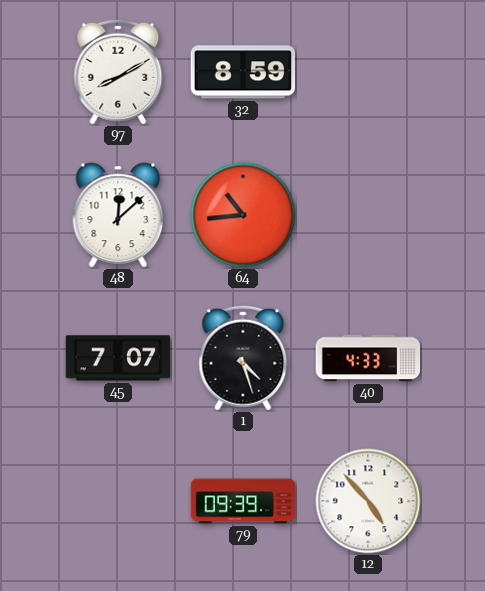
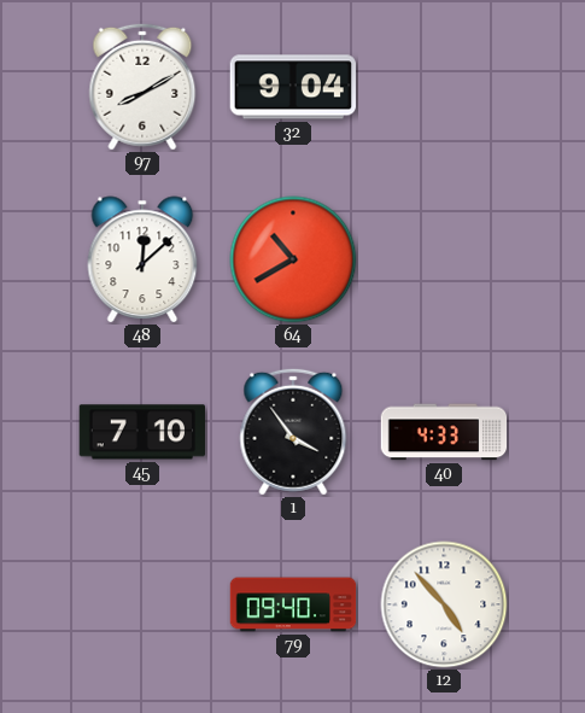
32: 8:59 -> 9:04
64: 10:44 -> 10:40
45: 7:07 -> 7:10
1: 4:27 -> 3:54
79: 09:39 -> 09:40
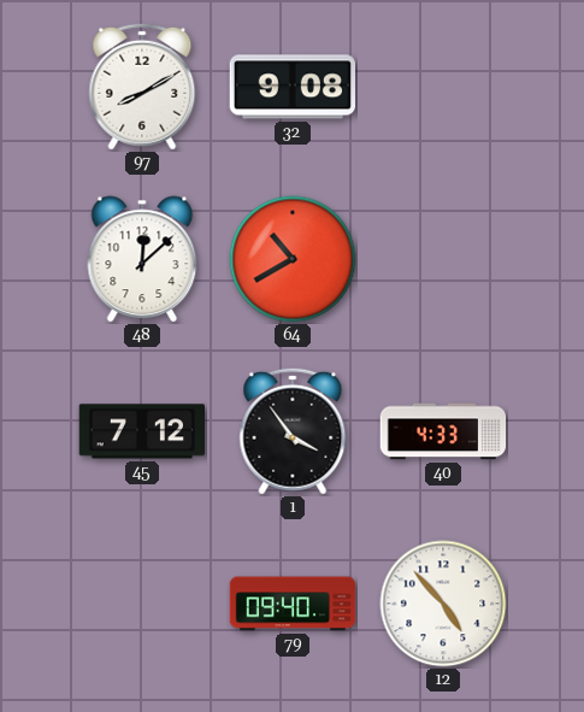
32: 9:04 -> 9:08
45: 7:10 -> 7:12
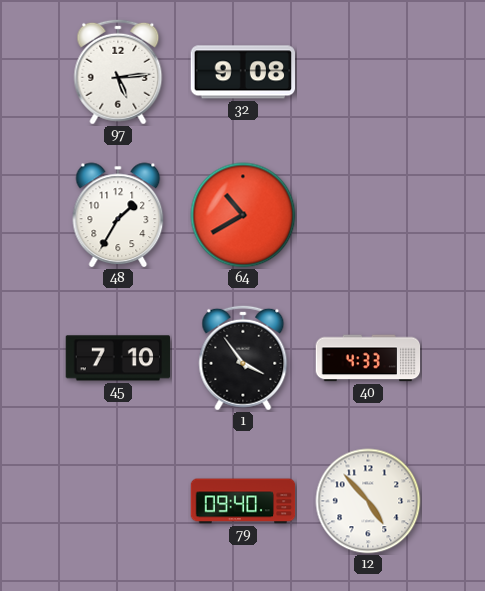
97: 8:10 -> 5:14
48: 12:08 -> 1:35
45: 7:12 -> 7:10
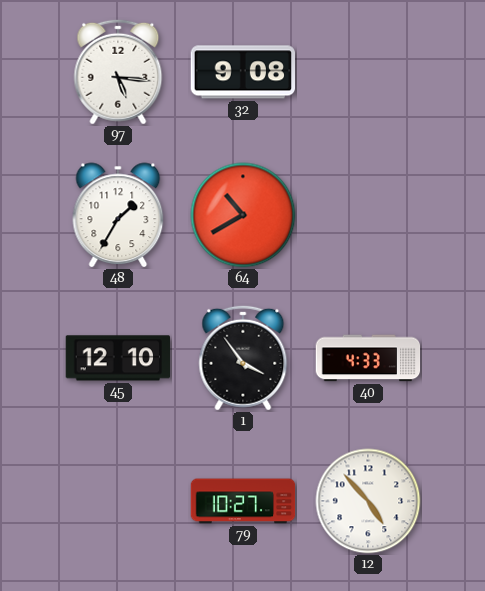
97: 5:14 -> 5:16
45: 7:10 -> 12:10
79: 09:40 -> 10:27
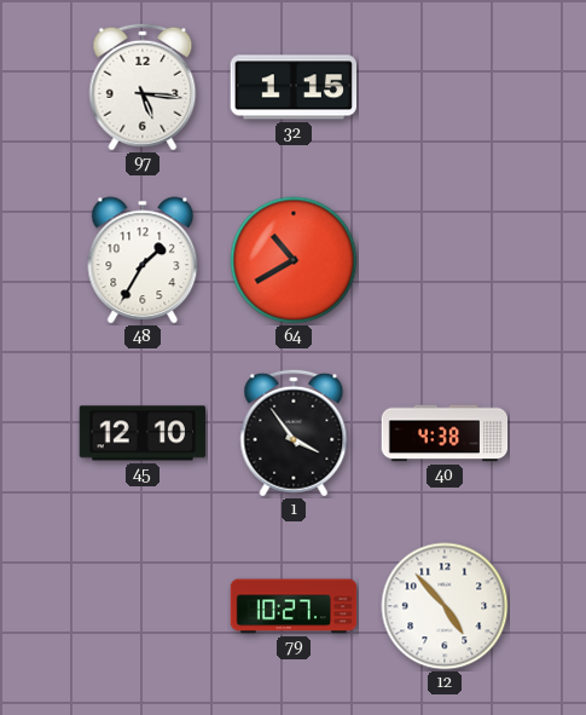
32: 9:08 -> 1:15
40: 4:33 -> 4:38
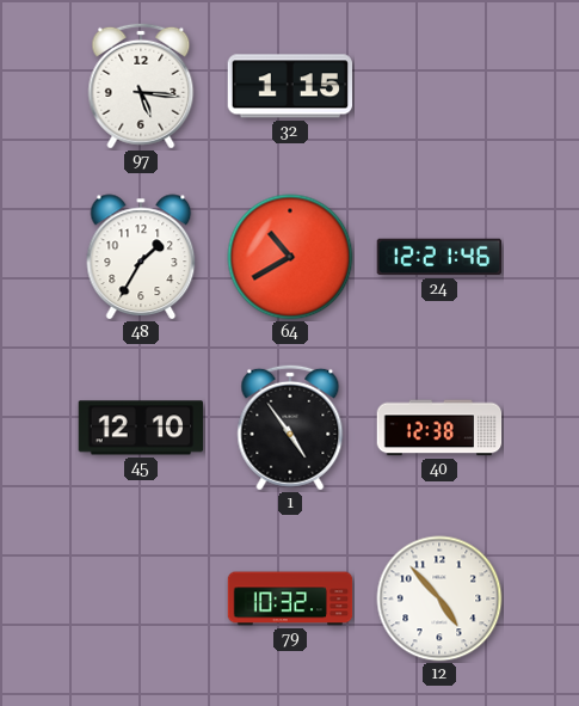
24: none -> 12:21
1: 3:54 -> 4:54
40: 4:38 -> 12:38
79: 10:27 -> 10:32
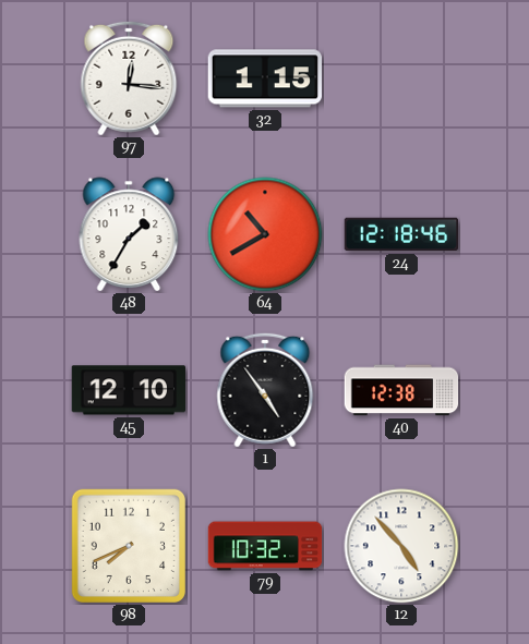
97: 5:16 -> 12:16
24: 12:21 -> 12:18
98: none -> 7:41
